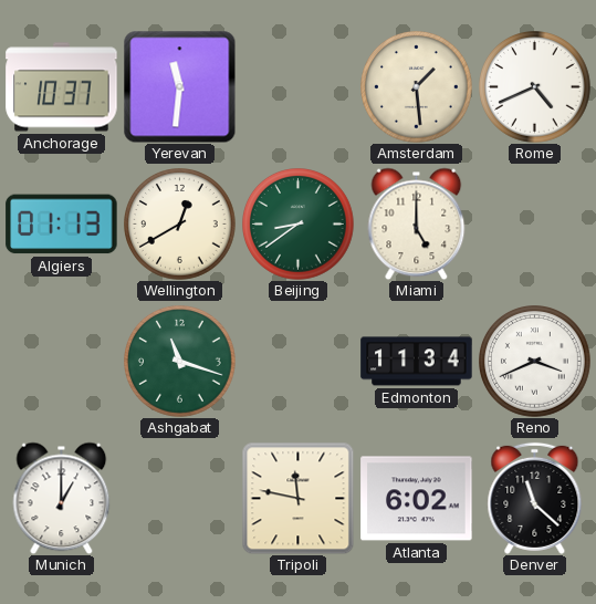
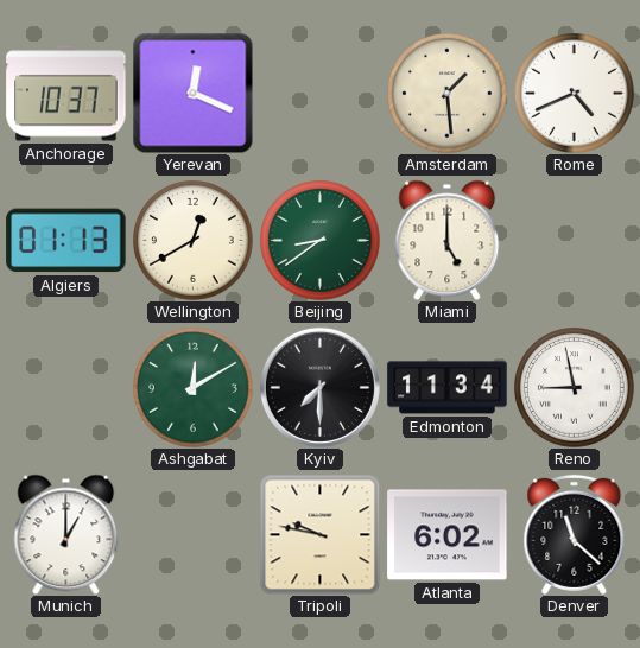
Yerevan: 11:31 -> 12:19
Ashgabat: 11:18 -> 12:10
Kyiv: none -> 7:30
Reno: 3:41 -> 8:58
Tripoli: 11:47 -> 9:47
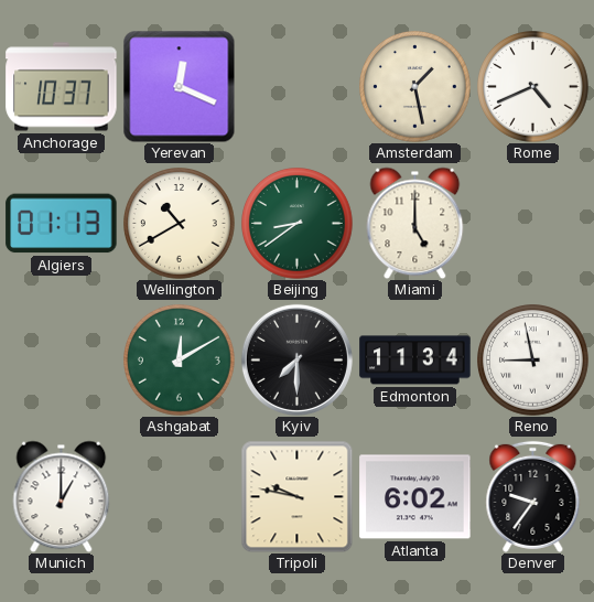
Amsterdam: 1:29 -> 1:28
Wellington: 12:40 -> 10:40
Denver: 11:22 -> 9:36
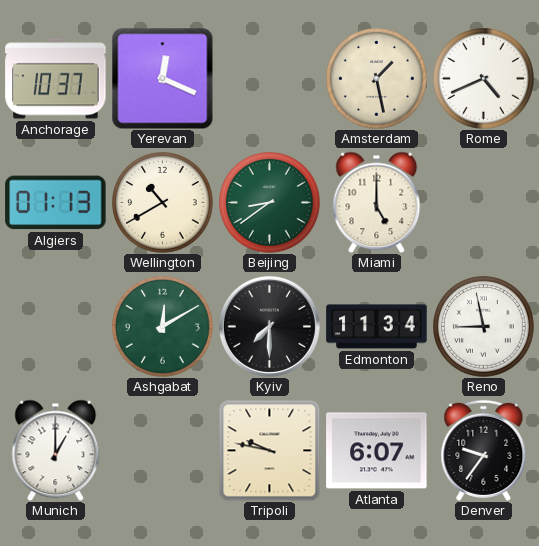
Atlanta: 6:02 -> 6:07
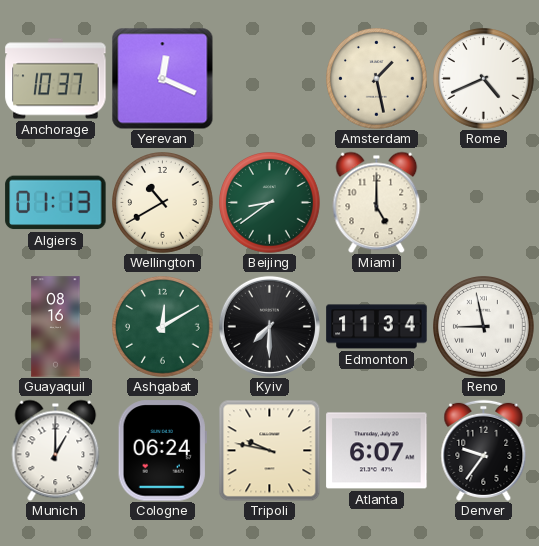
Guayaquil: none -> 08:16
Cologne: none -> 06:24
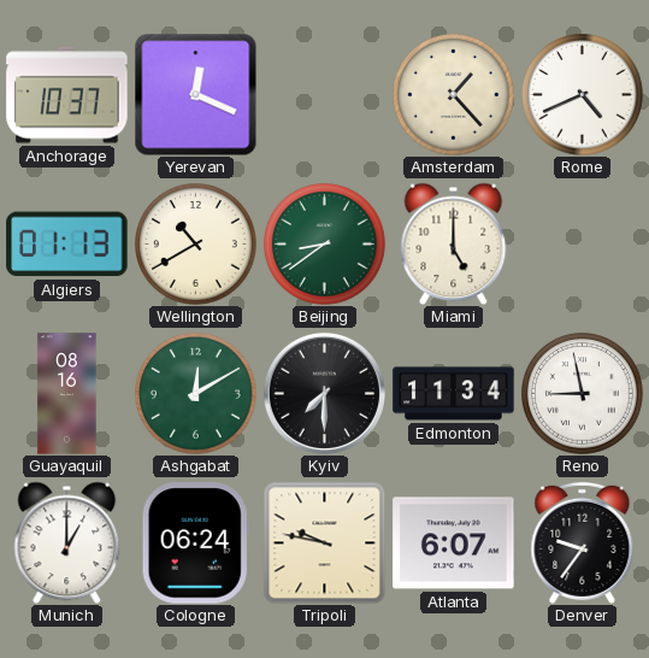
Amsterdam: 1:28 -> 1:23
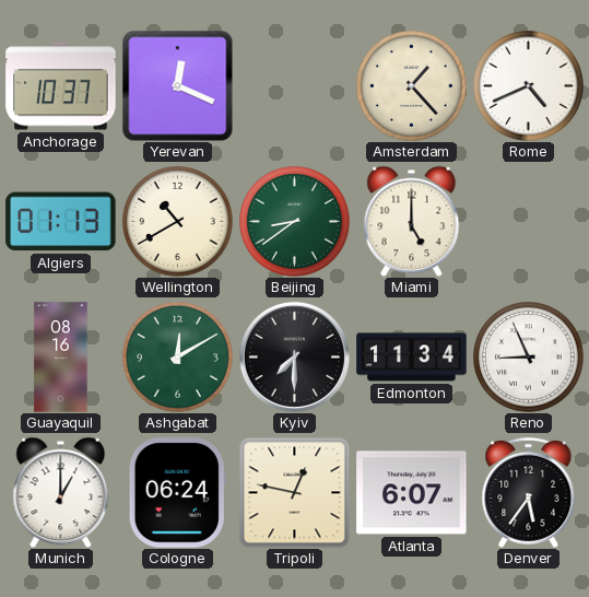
Reno: 8:58 -> 8:56
Tripoli: 9:47 -> 12:47
Denver: 9:36 -> 5:36
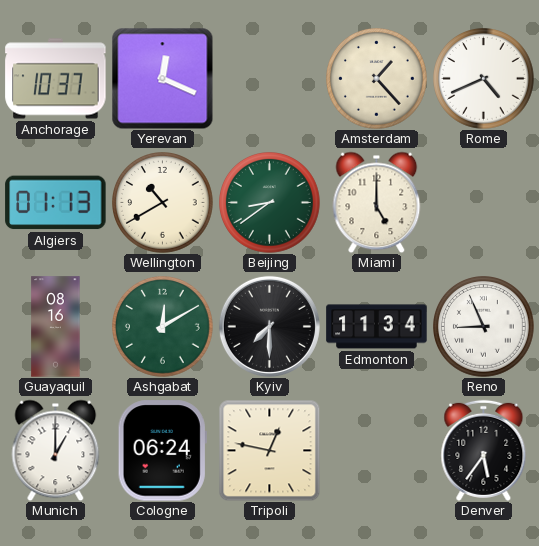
Atlanta: 6:07 -> none
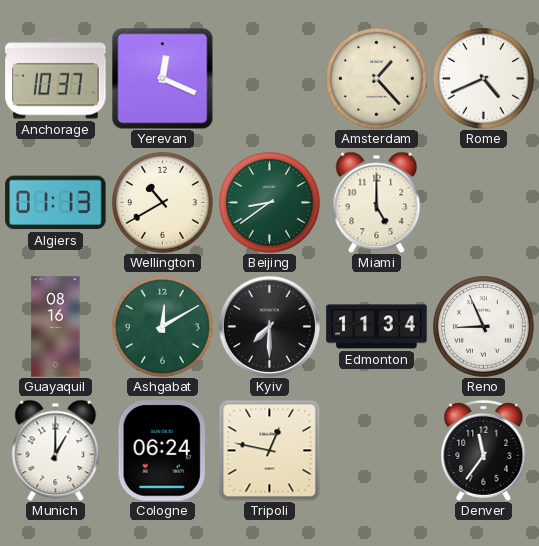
Denver: 5:36 -> 11:36
